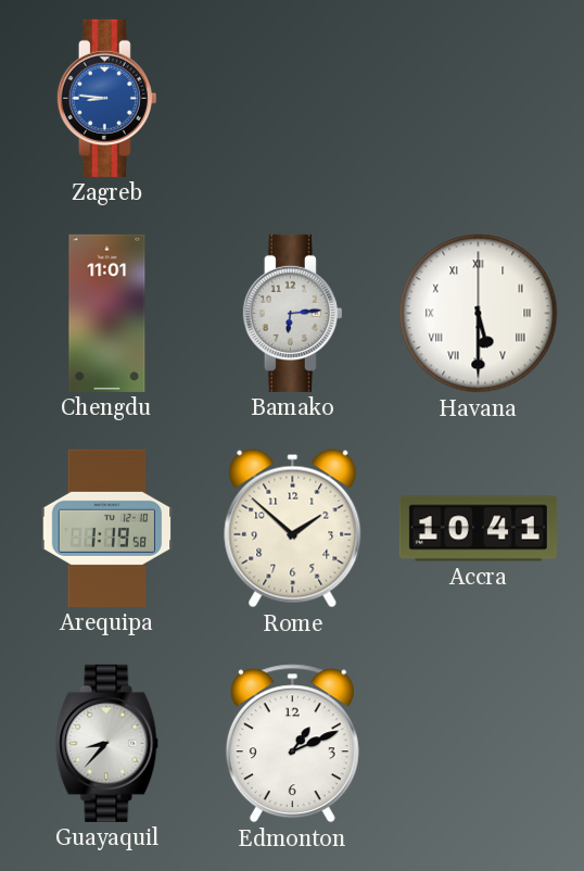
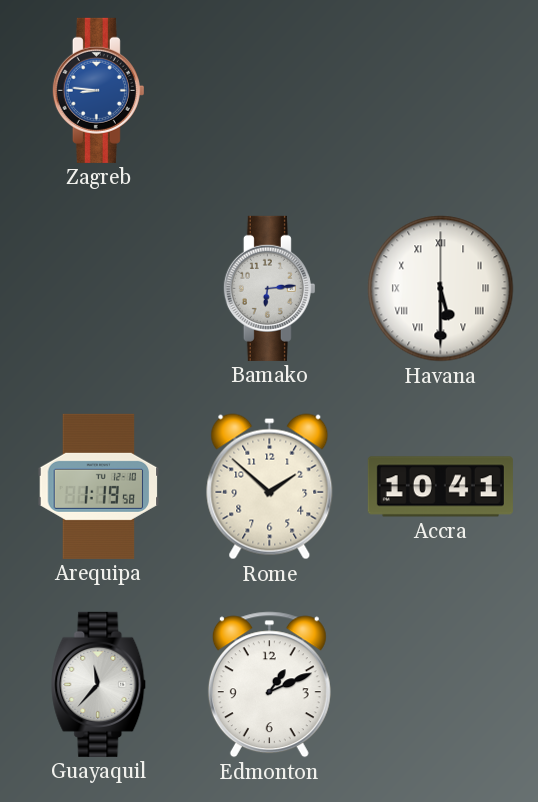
Chengdu: 11:01 -> none
Guayaquil: 8:37 -> 11:37
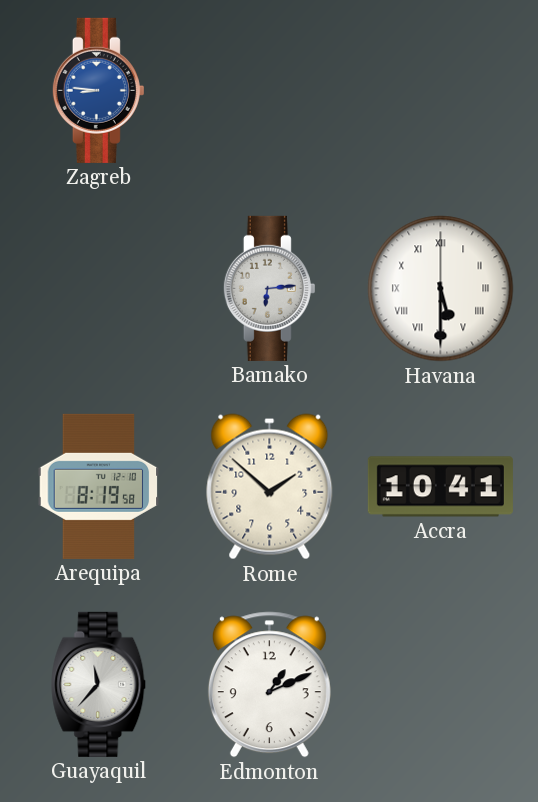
Arequipa: 1:19 -> 8:19
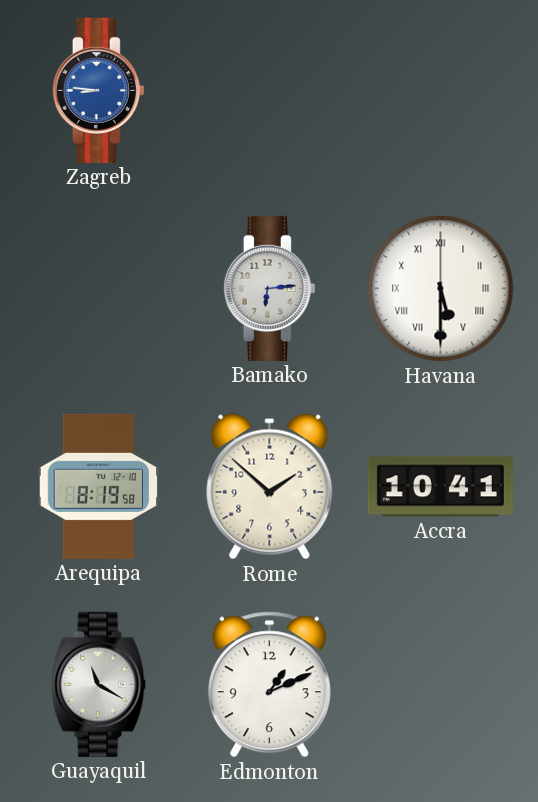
Guayaquil: 11:37 -> 11:20
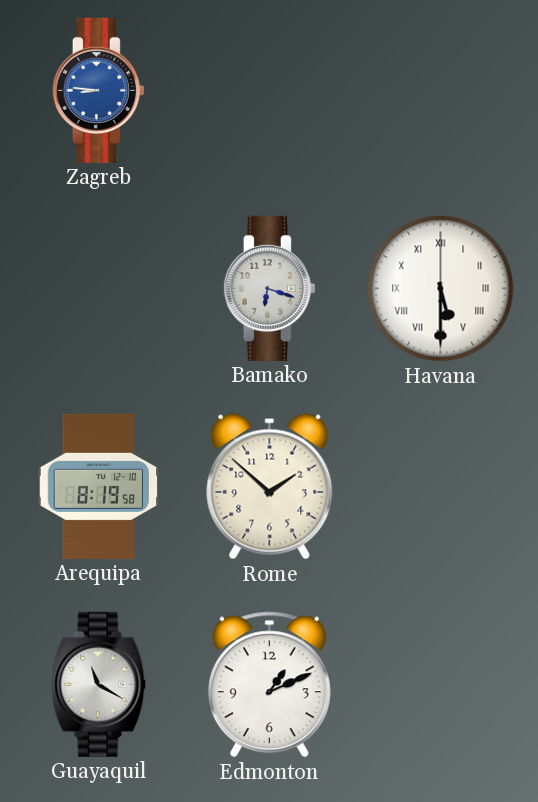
Bamako: 6:14 -> 6:18
Accra: 10:41 -> none
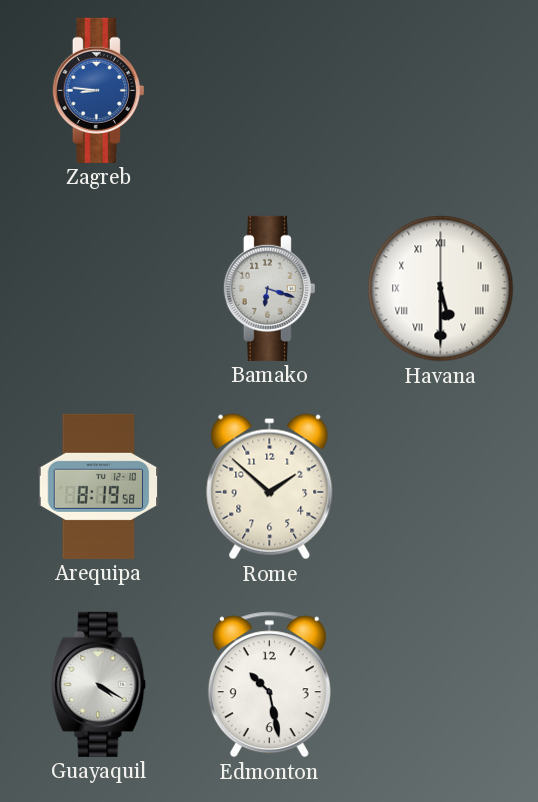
Guayaquil: 11:20 -> 4:20
Edmonton: 1:11 -> 10:28
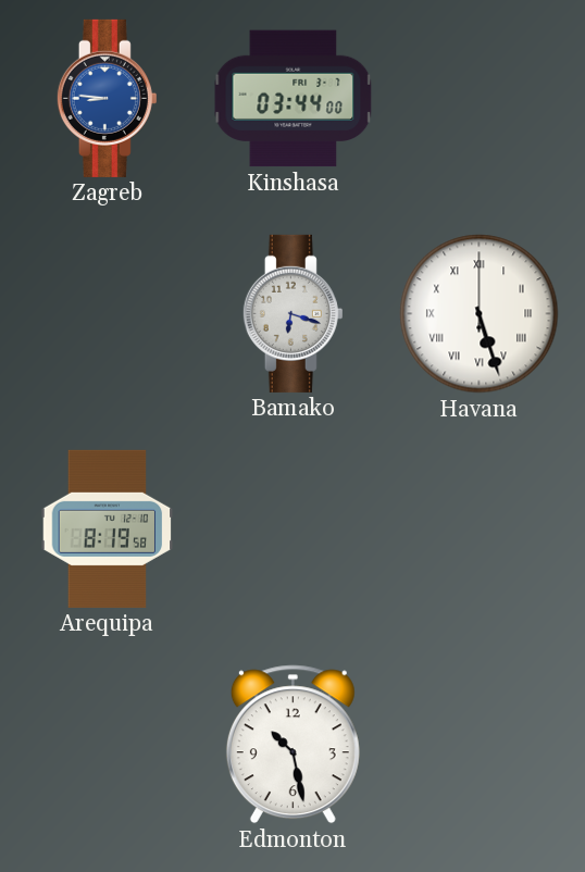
Kinshasa: none -> 03:44
Havana: 5:30 -> 5:27
Rome: 1:52 -> none
Guayaquil: 4:20 -> none
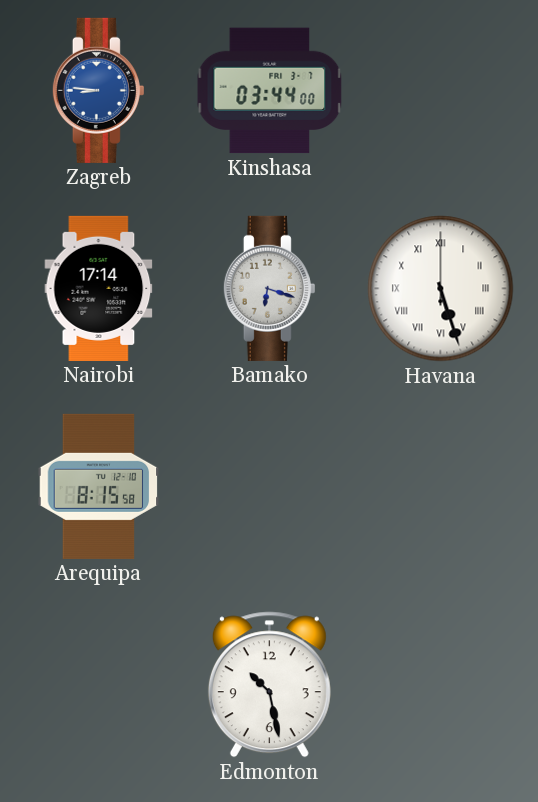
Nairobi: none -> 17:14
Arequipa: 8:19 -> 8:15
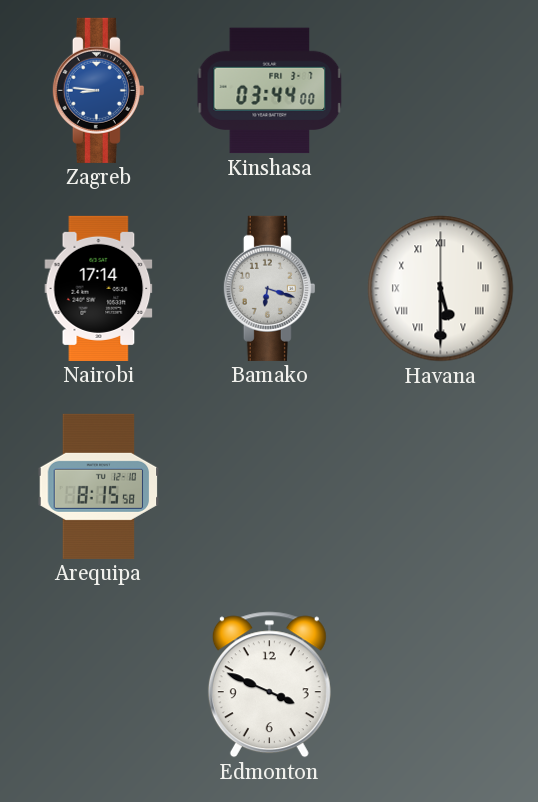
Havana: 5:27 -> 5:30
Edmonton: 10:28 -> 3:49
